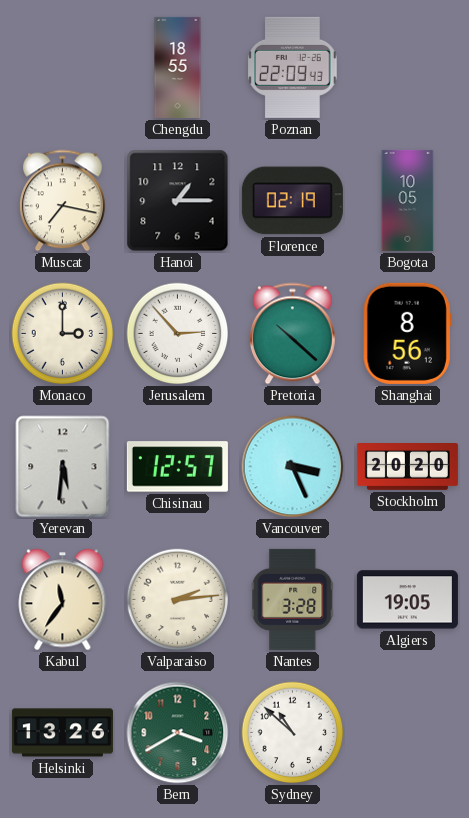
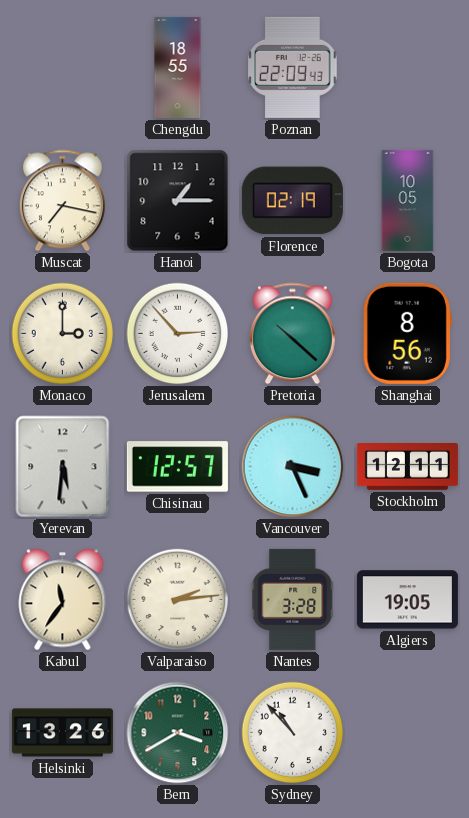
Stockholm: 20:20 -> 12:11
Sydney: 10:52 -> 10:53
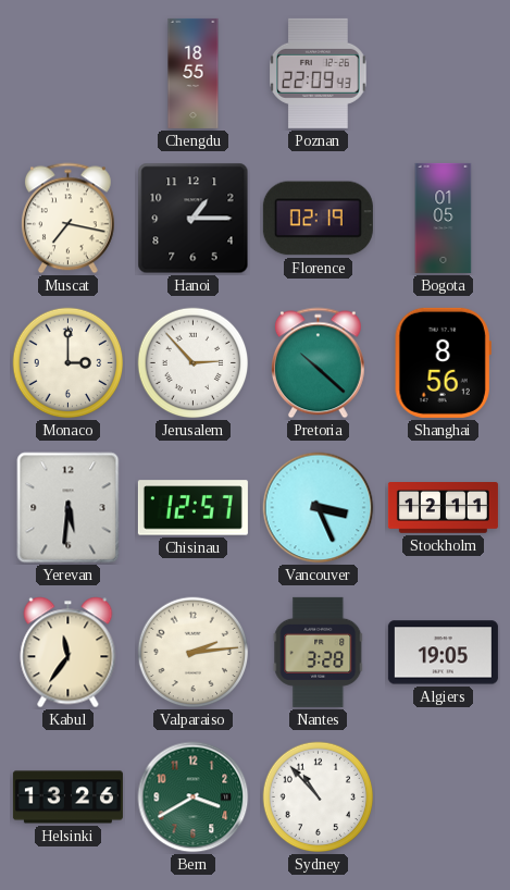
Bogota: 10:05 -> 01:05
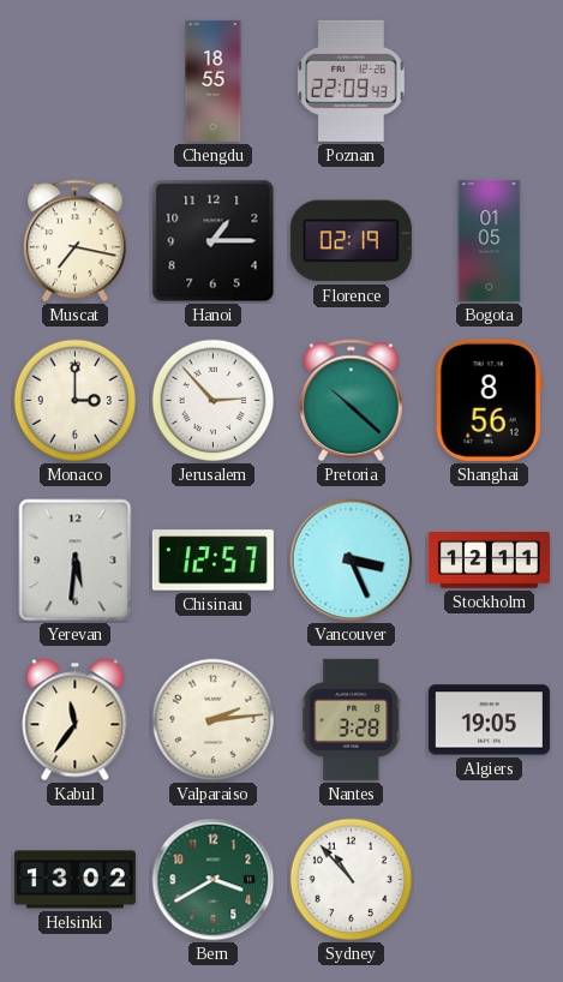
Helsinki: 13:26 -> 13:02
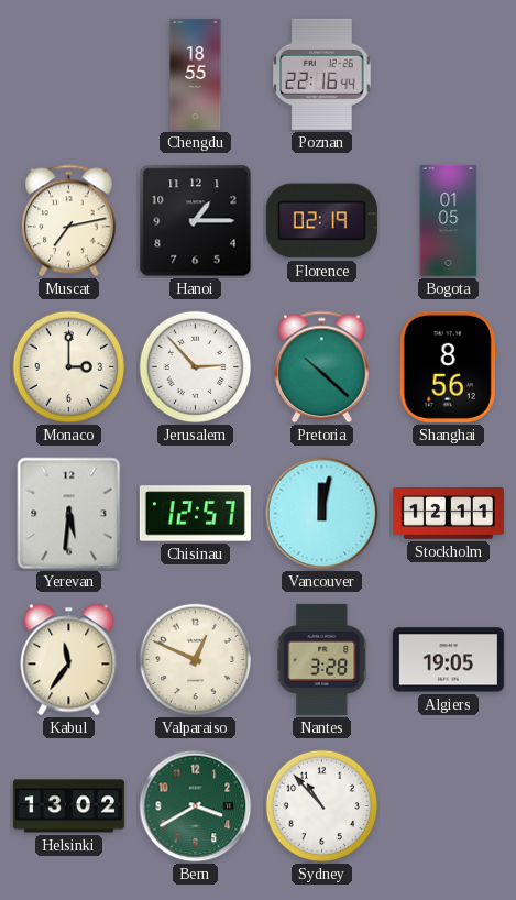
Poznan: 22:09 -> 22:16
Muscat: 7:17 -> 7:13
Vancouver: 3:26 -> 12:02
Valparaiso: 2:14 -> 12:49
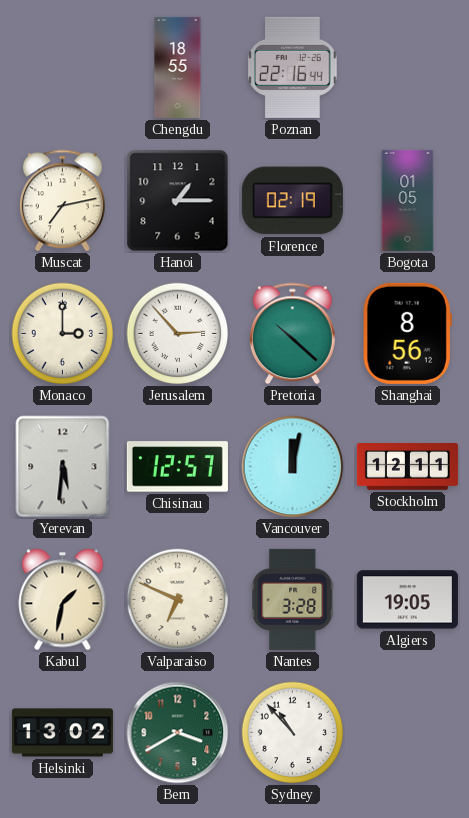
Kabul: 11:36 -> 1:32
Valparaiso: 12:49 -> 6:49
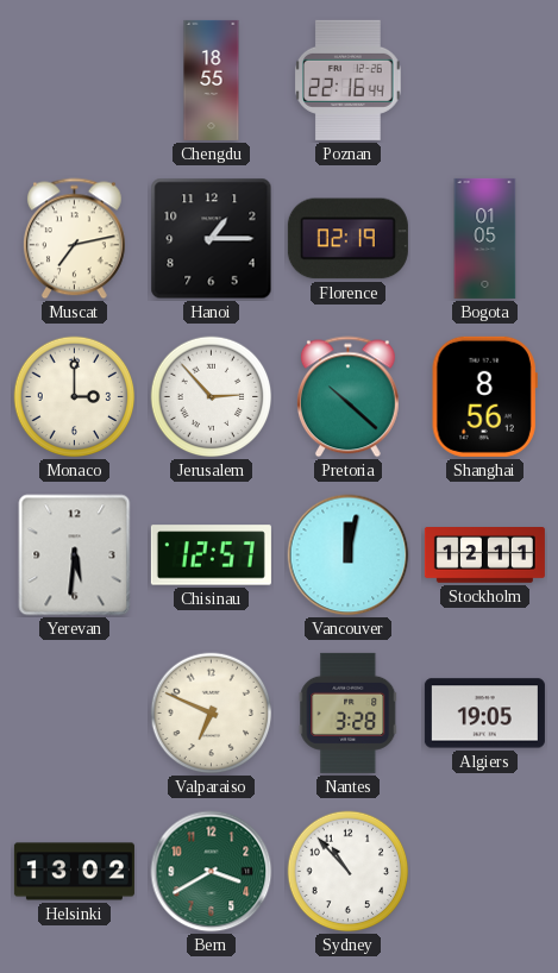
Kabul: 1:32 -> none
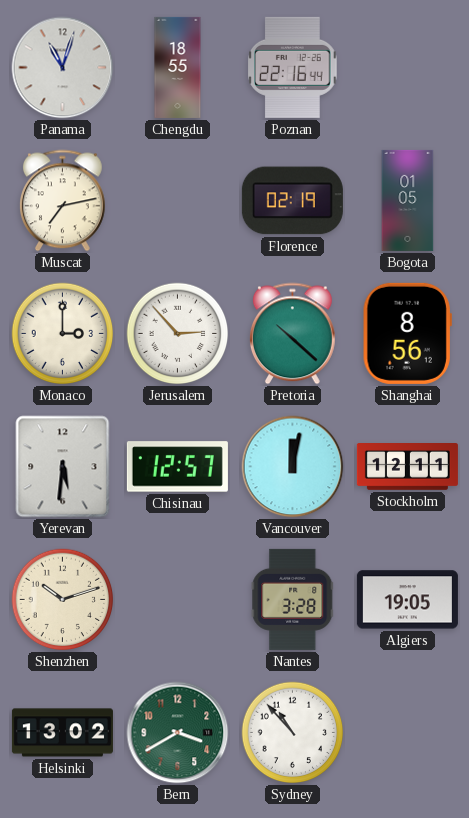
Panama: none -> 11:03
Hanoi: 1:15 -> none
Shenzhen: none -> 10:12
Valparaiso: 6:49 -> none
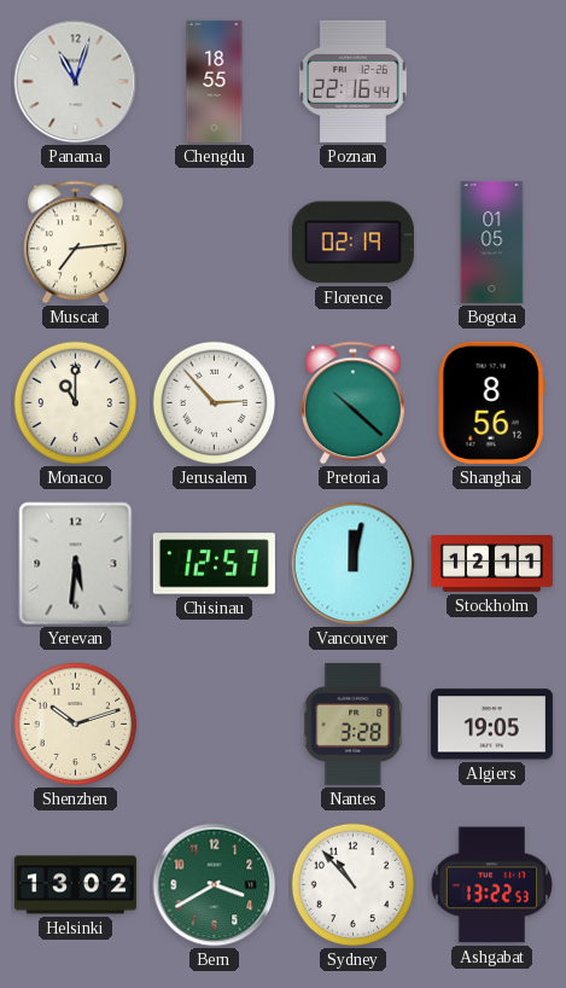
Muscat: 7:13 -> 7:14
Monaco: 3:00 -> 11:00
Ashgabat: none -> 13:22
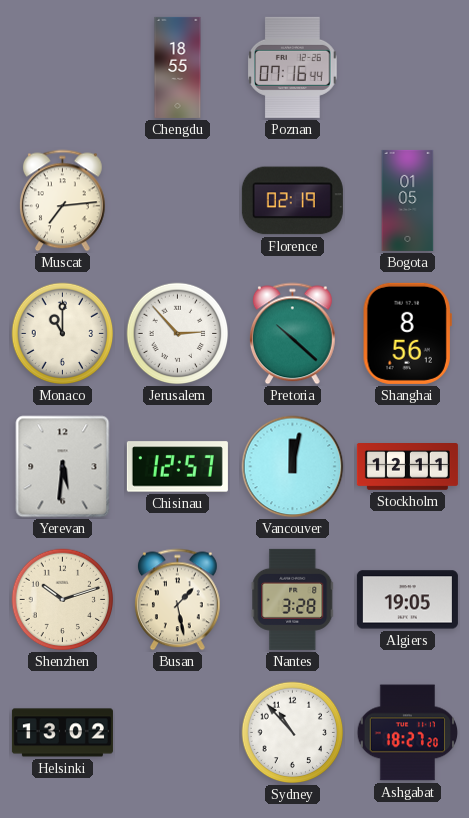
Panama: 11:03 -> none
Poznan: 22:16 -> 07:16
Busan: none -> 1:28
Bern: 3:40 -> none
Ashgabat: 13:22 -> 18:27
